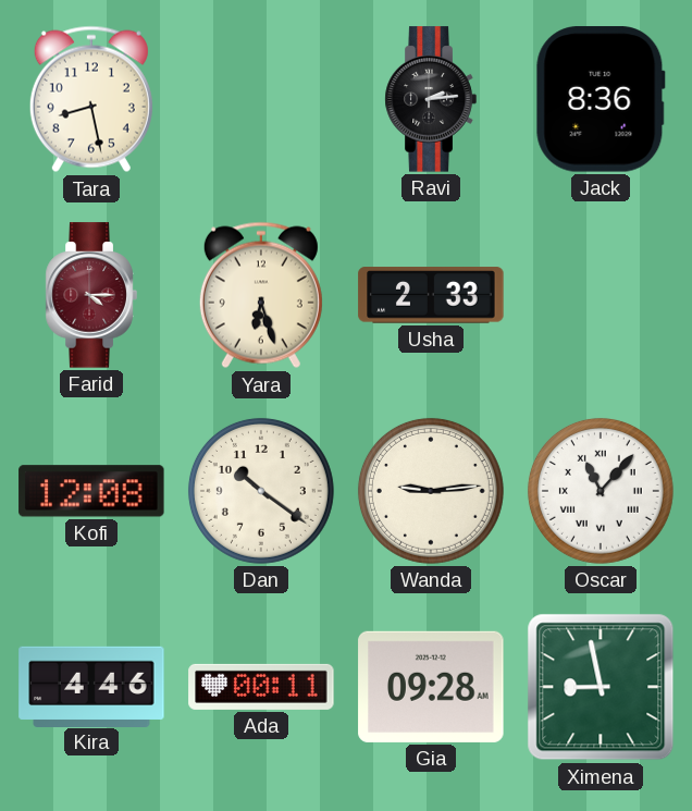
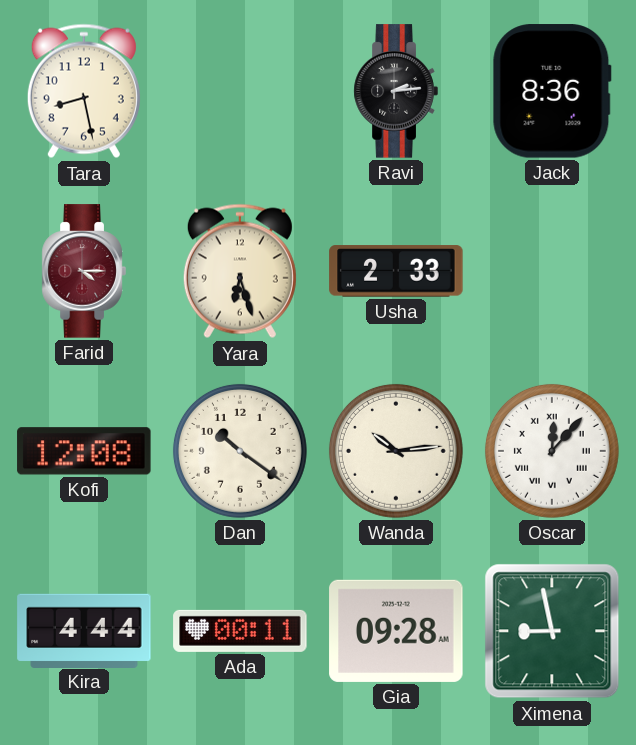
Wanda: 9:14 -> 10:14
Oscar: 11:07 -> 12:07
Kira: 4:46 -> 4:44
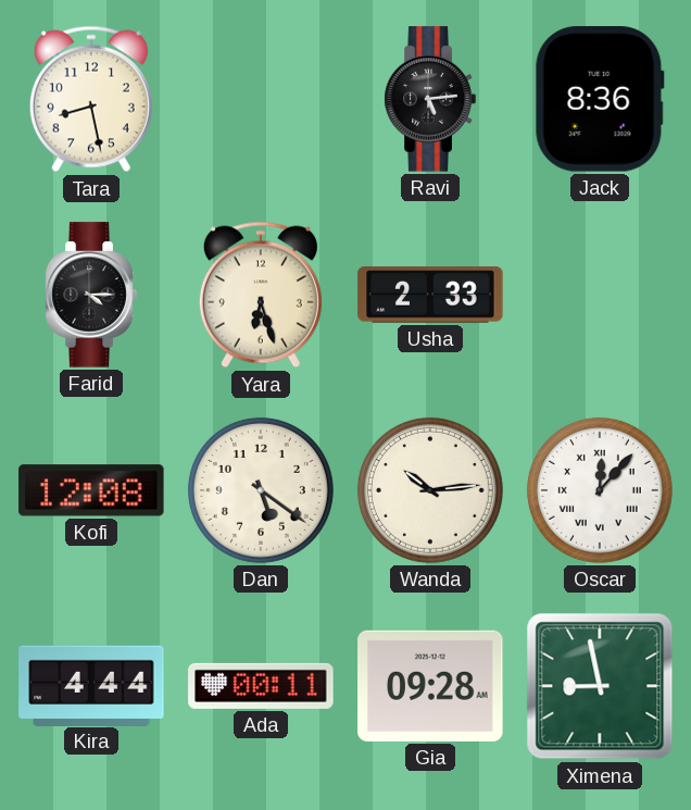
Ravi: 2:14 -> 5:14
Farid dial: burgundy -> black
Dan: 10:21 -> 5:21
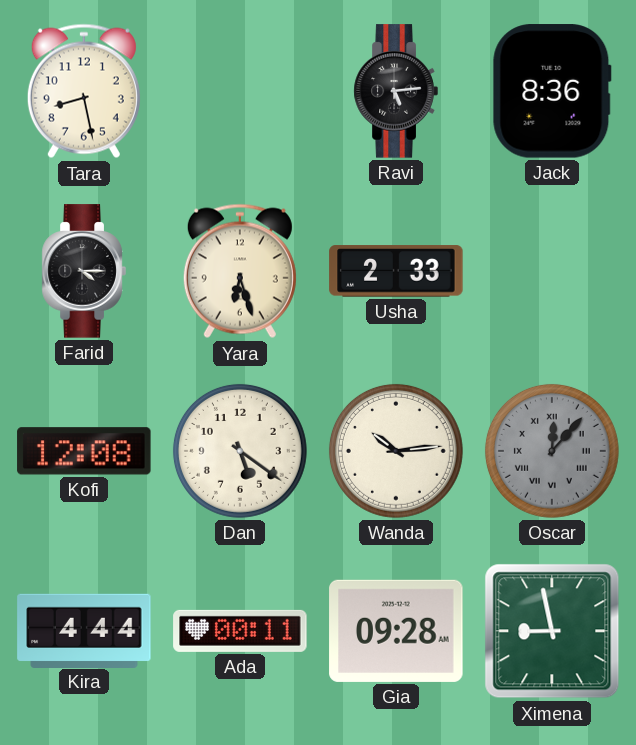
Oscar dial: white -> grey
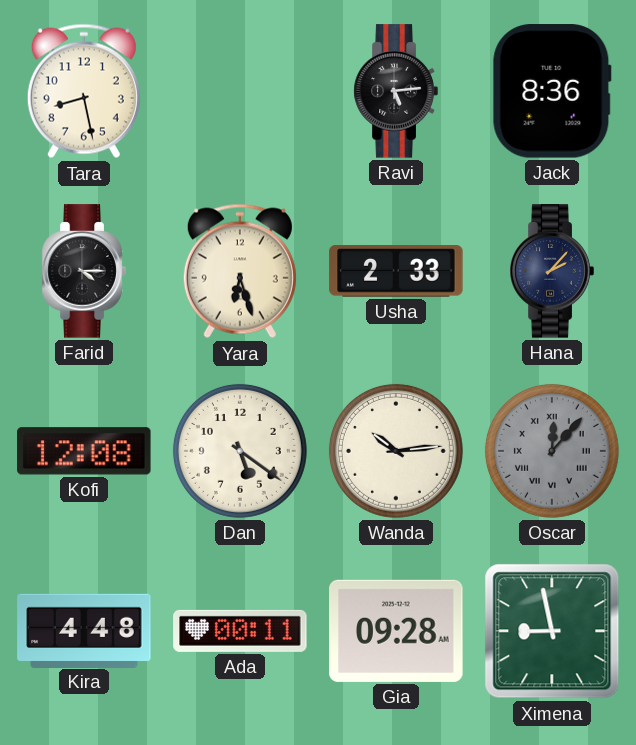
Hana: none -> 2:07
Kira: 4:44 -> 4:48
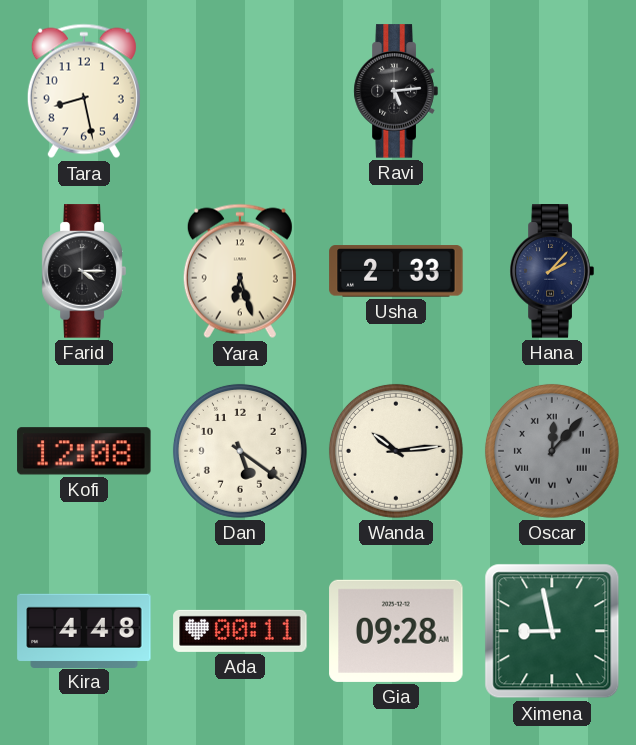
Jack: 8:36 -> none
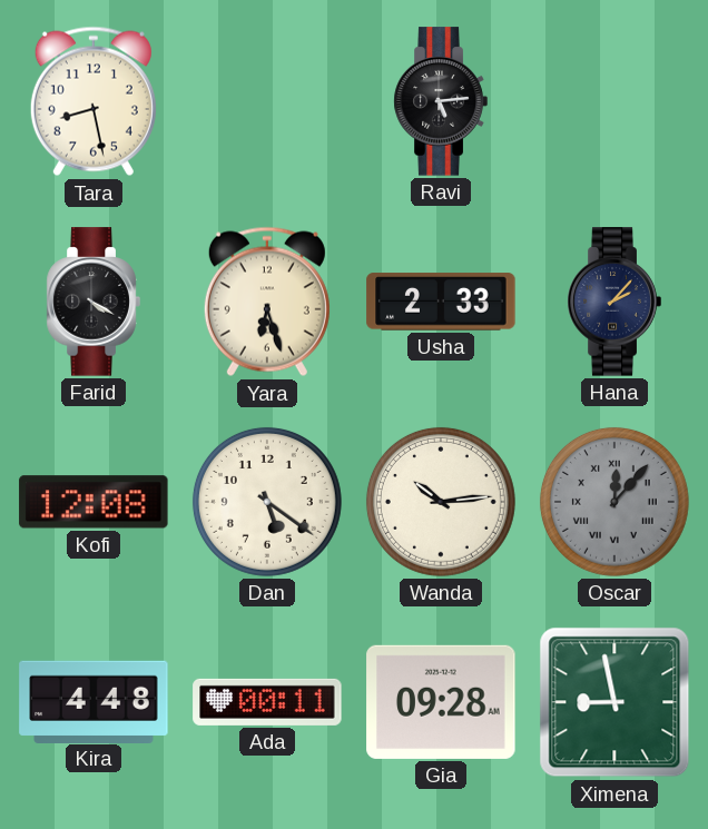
Farid: 4:15 -> 4:20
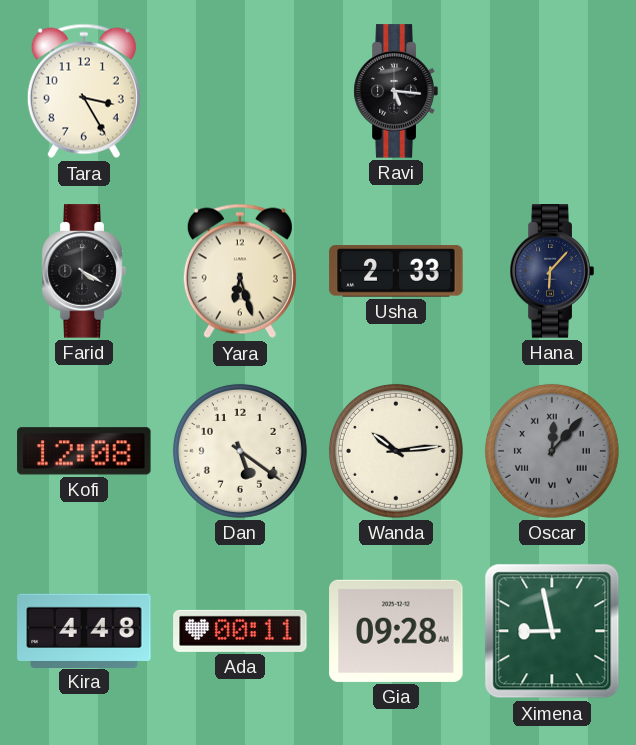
Tara: 8:28 -> 3:25
Ravi: 5:14 -> 5:16
Hana: 2:07 -> 6:07
